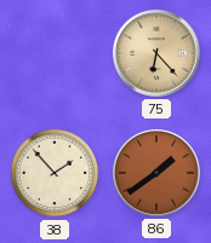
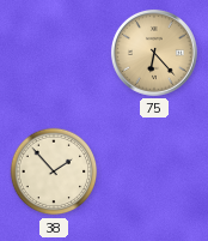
86: 1:39 -> none
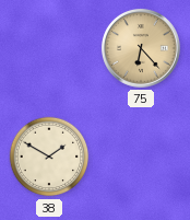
38: 1:53 -> 1:50
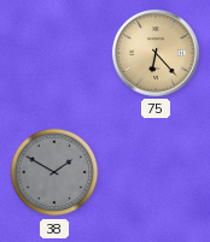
38 dial: cream -> grey
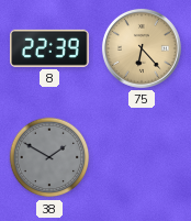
8: none -> 22:39
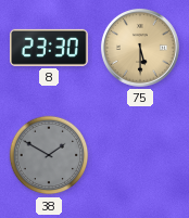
8: 22:39 -> 23:30
75: 6:23 -> 5:30
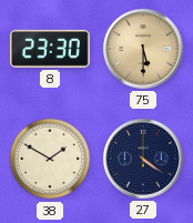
38 dial: grey -> cream
27: none -> 4:21
